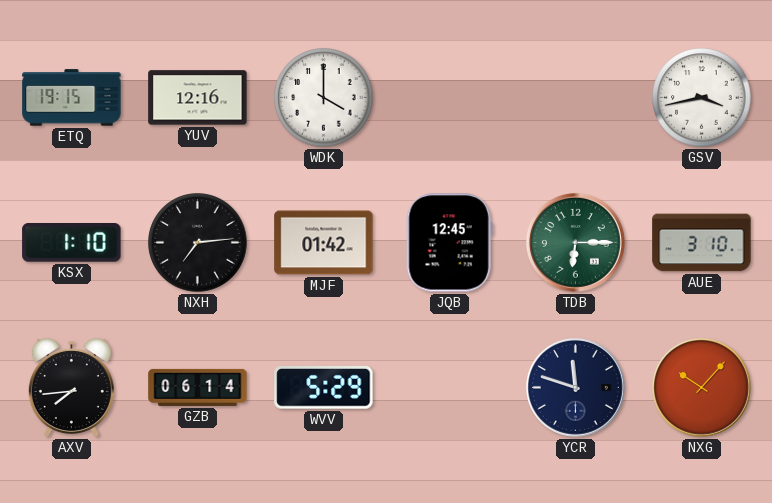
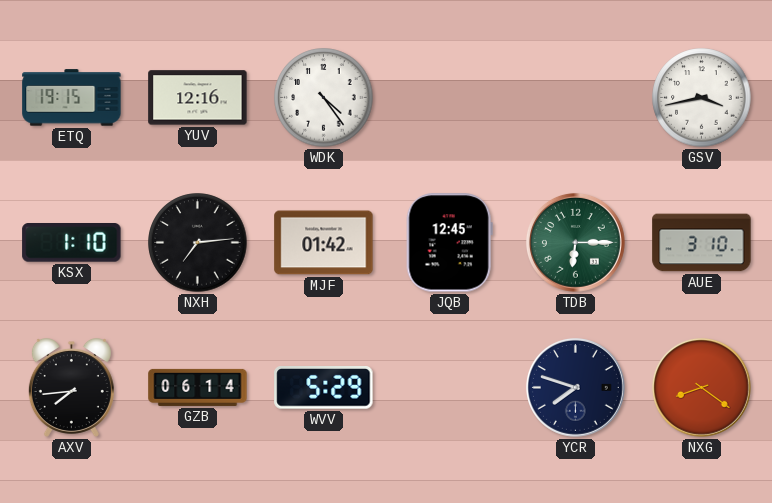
WDK: 4:00 -> 4:24
YCR: 11:48 -> 7:48
NXG: 10:07 -> 8:21
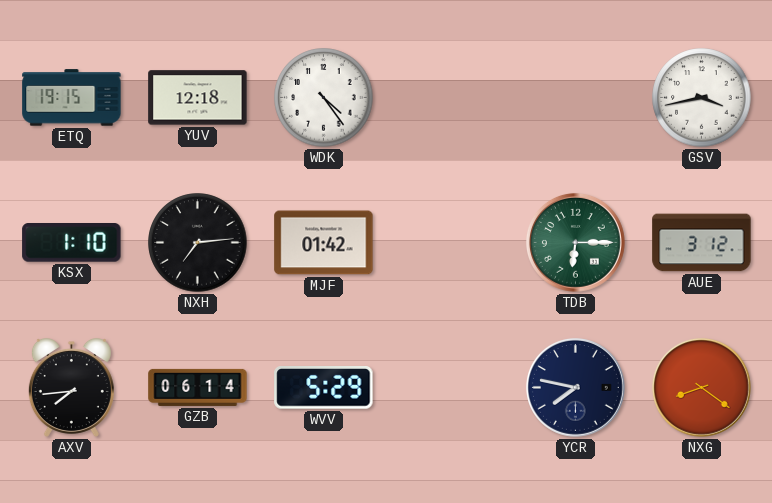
YUV: 12:16 -> 12:18
JQB: 12:45 -> none
AUE: 3:10 -> 3:12
YCR: 7:48 -> 7:47
